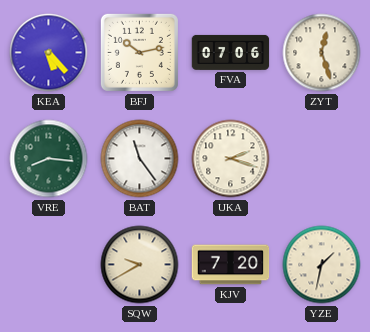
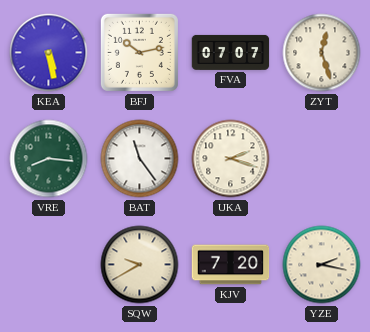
KEA: 5:23 -> 5:28
FVA: 07:06 -> 07:07
YZE: 1:32 -> 2:17
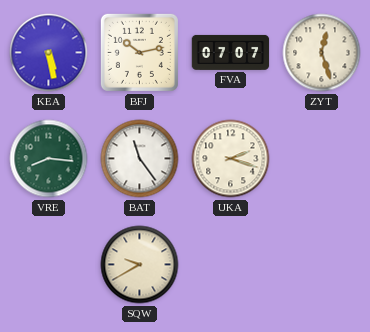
KJV: 7:20 -> none
YZE: 2:17 -> none
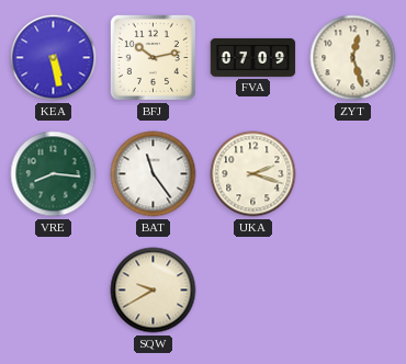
FVA: 07:07 -> 07:09
